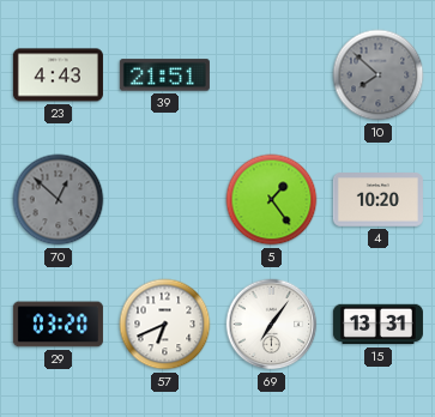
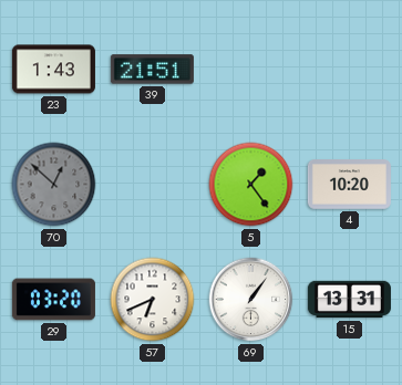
23: 4:43 -> 1:43
10: 7:52 -> none
69: 7:06 -> 1:06
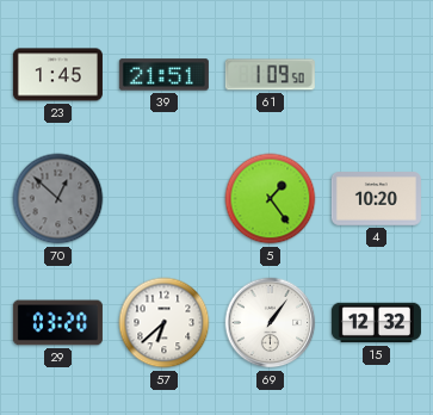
23: 1:43 -> 1:45
61: none -> 1:09
57: 6:41 -> 6:38
15: 13:31 -> 12:32
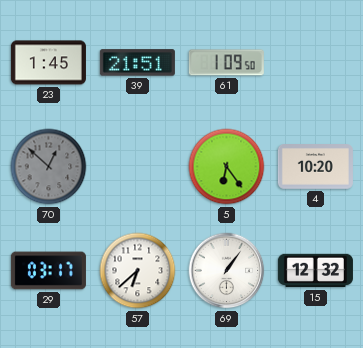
5: 1:24 -> 6:24
29: 03:20 -> 03:17
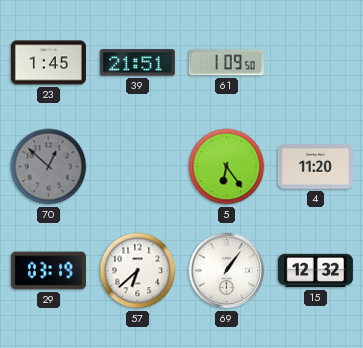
4: 10:20 -> 11:20
29: 03:17 -> 03:19
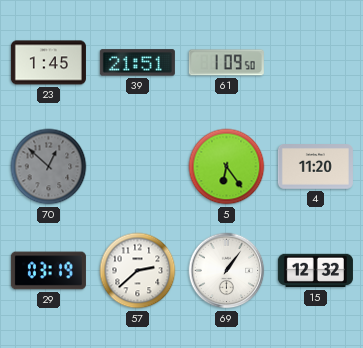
57: 6:38 -> 2:38
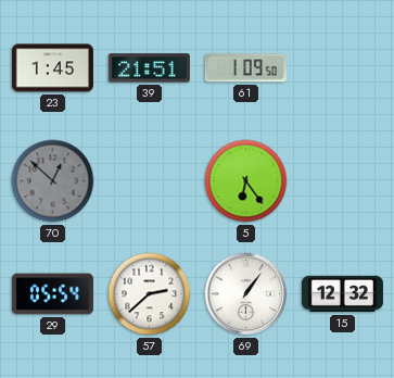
4: 11:20 -> none
29: 03:19 -> 05:54
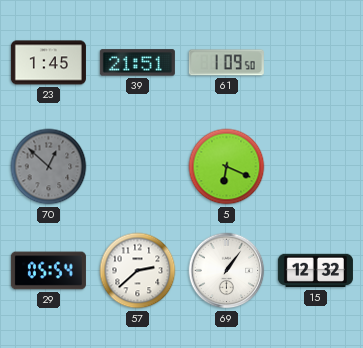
5: 6:24 -> 6:19
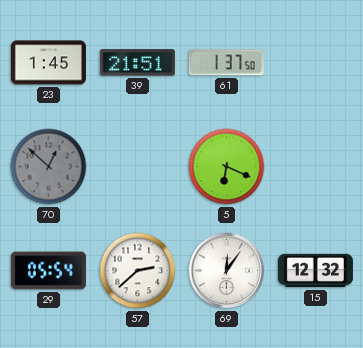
61: 1:09 -> 1:37
69: 1:06 -> 12:06
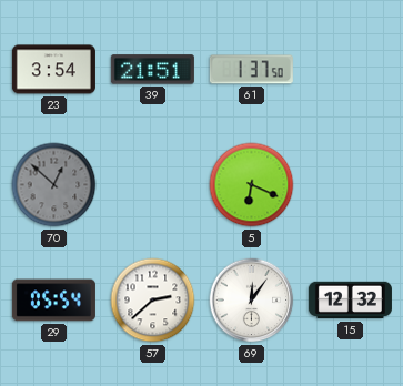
23: 1:45 -> 3:54
